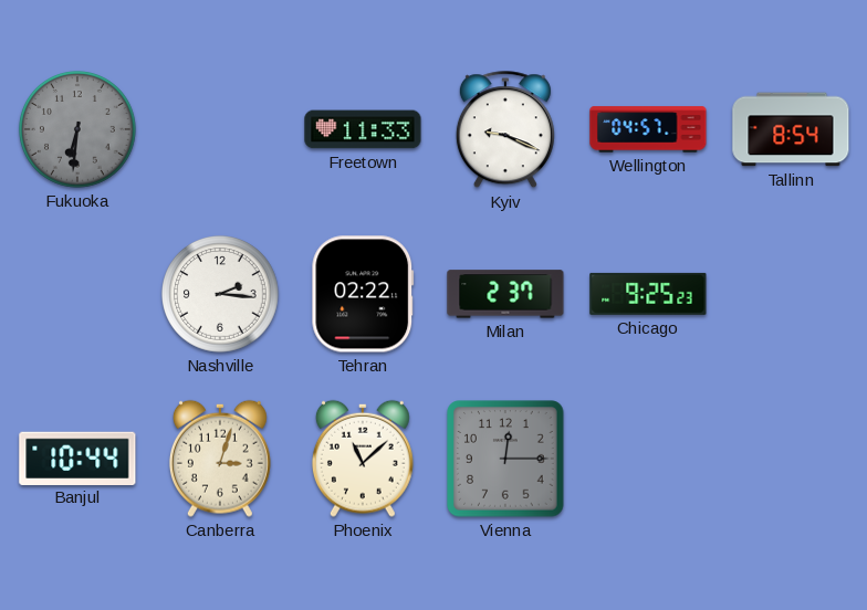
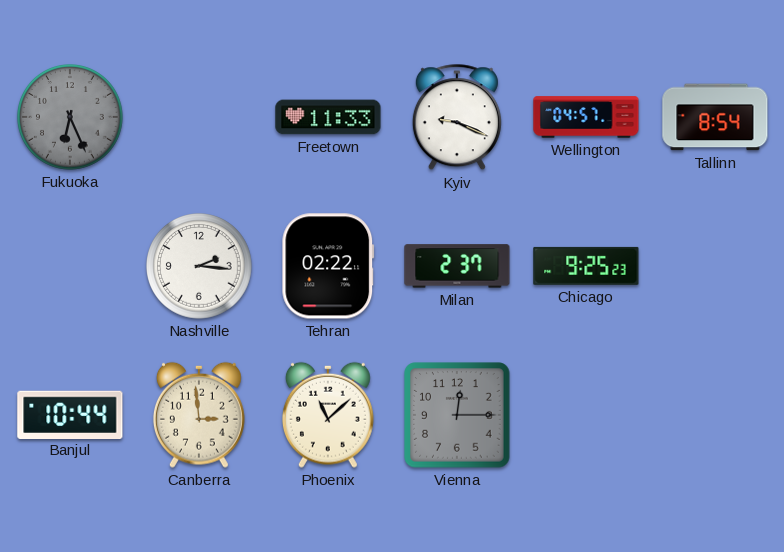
Fukuoka: 6:31 -> 6:26
Canberra: 3:03 -> 2:59
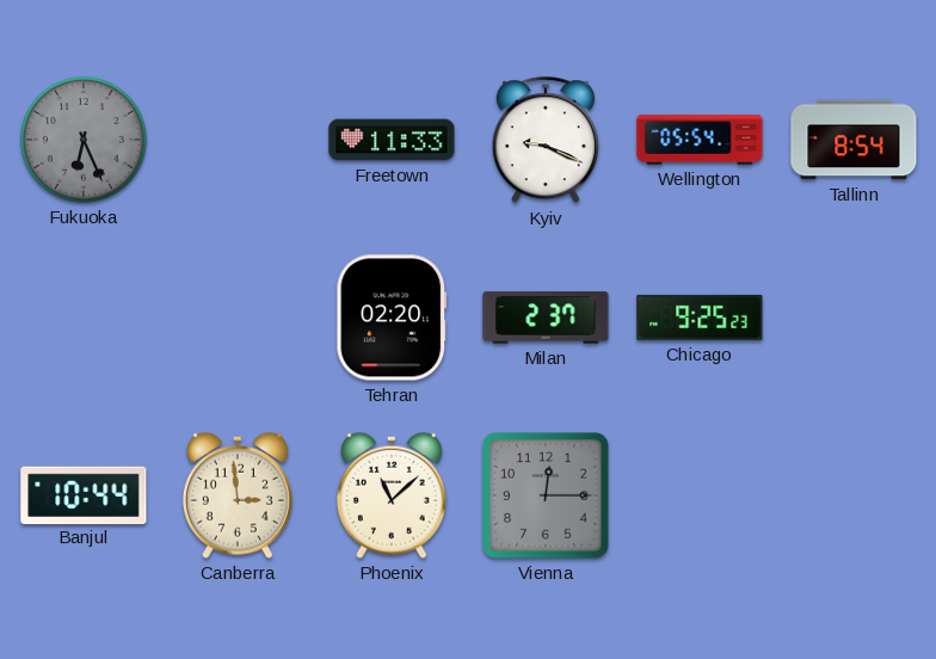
Wellington: 04:57 -> 05:54
Nashville: 2:16 -> none
Tehran: 02:22 -> 02:20
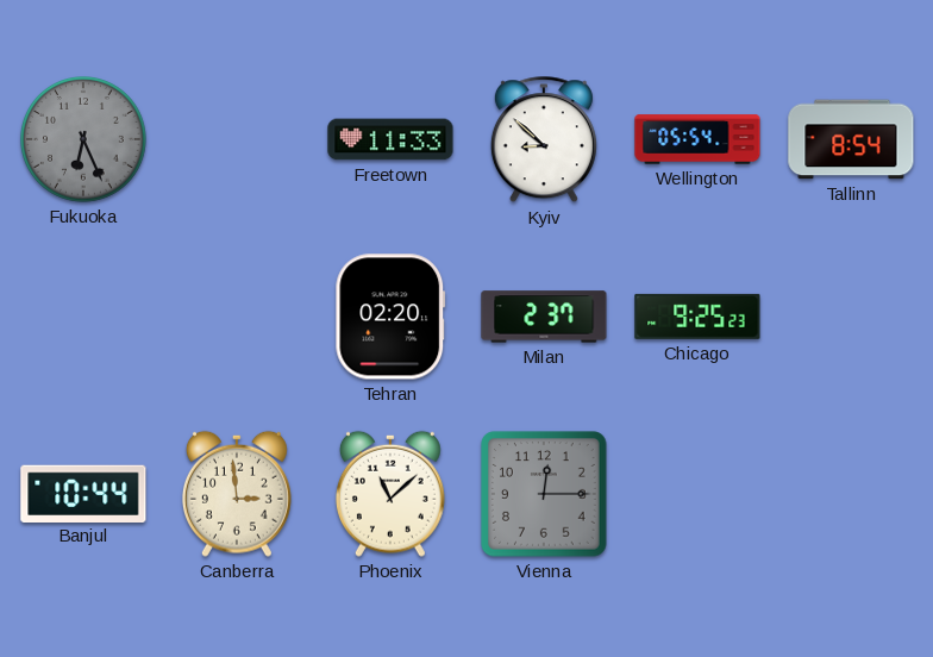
Kyiv: 9:19 -> 8:52
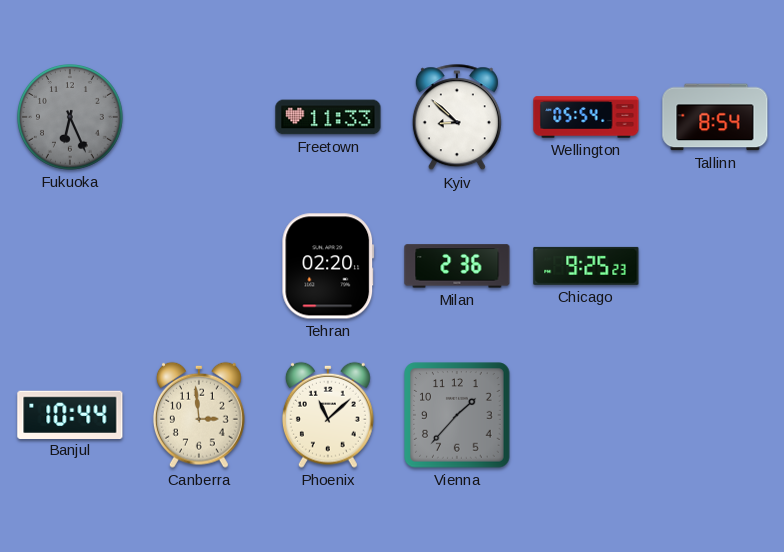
Milan: 2:37 -> 2:36
Vienna: 12:15 -> 1:37
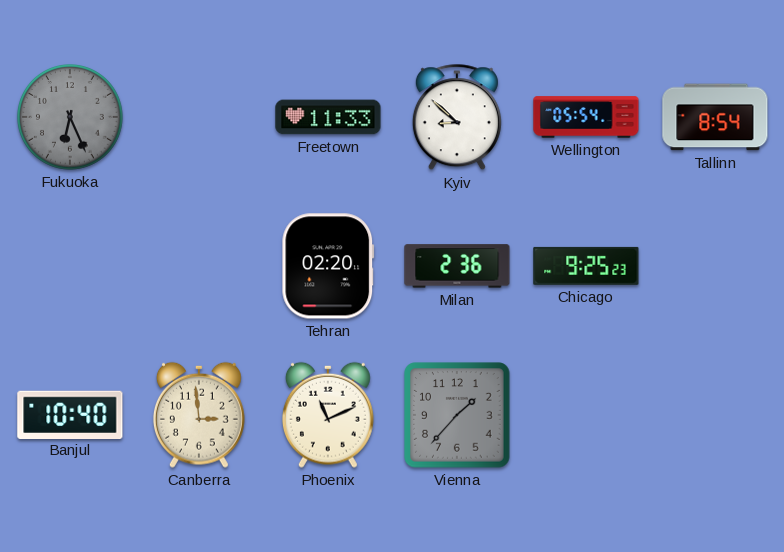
Banjul: 10:44 -> 10:40
Phoenix: 11:08 -> 11:11
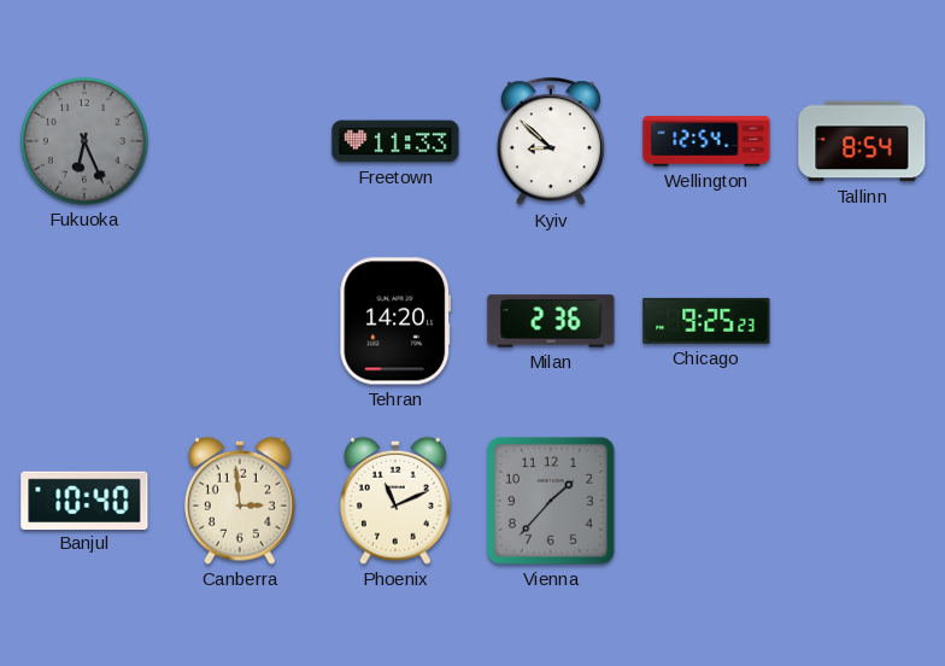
Wellington: 05:54 -> 12:54
Tehran: 02:20 -> 14:20
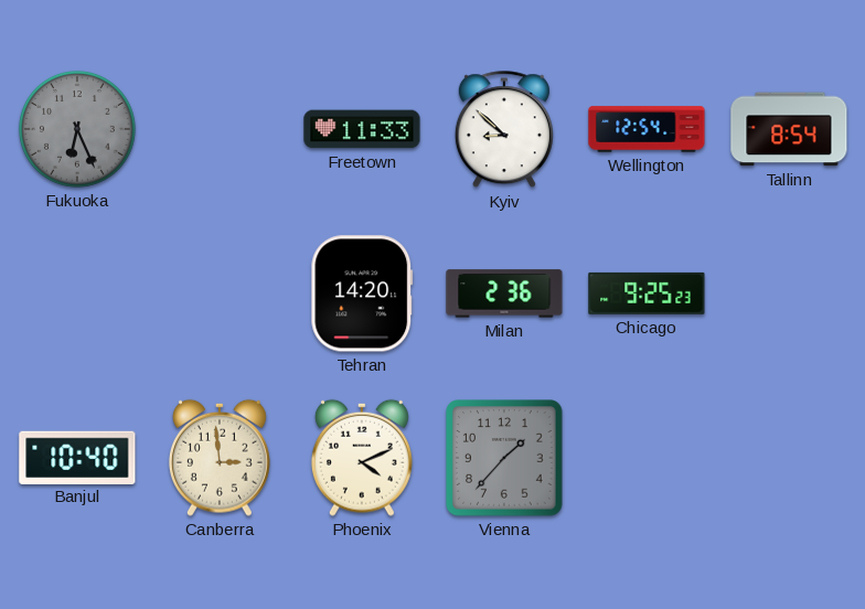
Phoenix: 11:11 -> 4:11
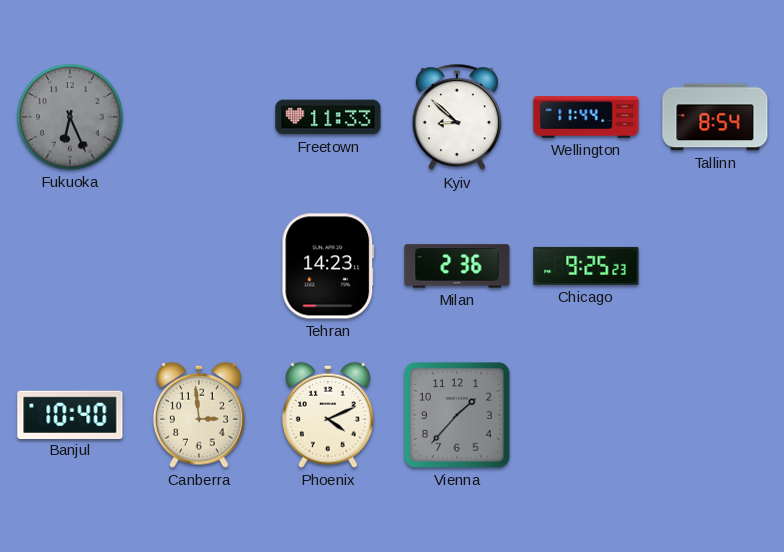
Wellington: 12:54 -> 11:44
Tehran: 14:20 -> 14:23
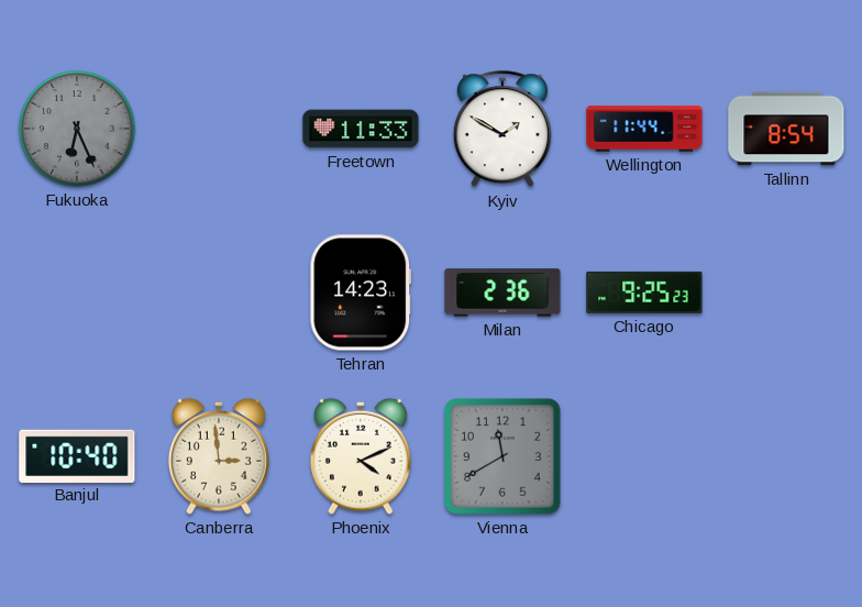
Kyiv: 8:52 -> 1:50
Vienna: 1:37 -> 11:40
